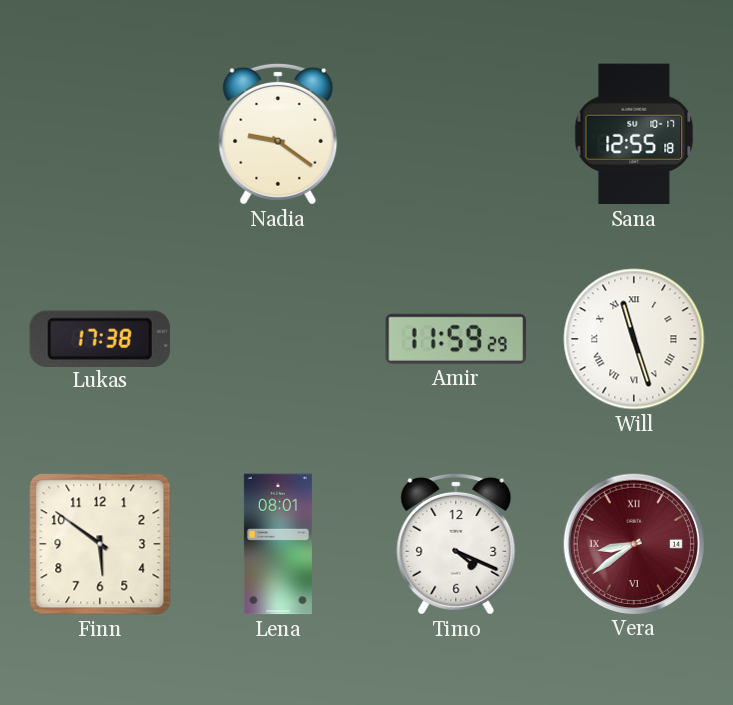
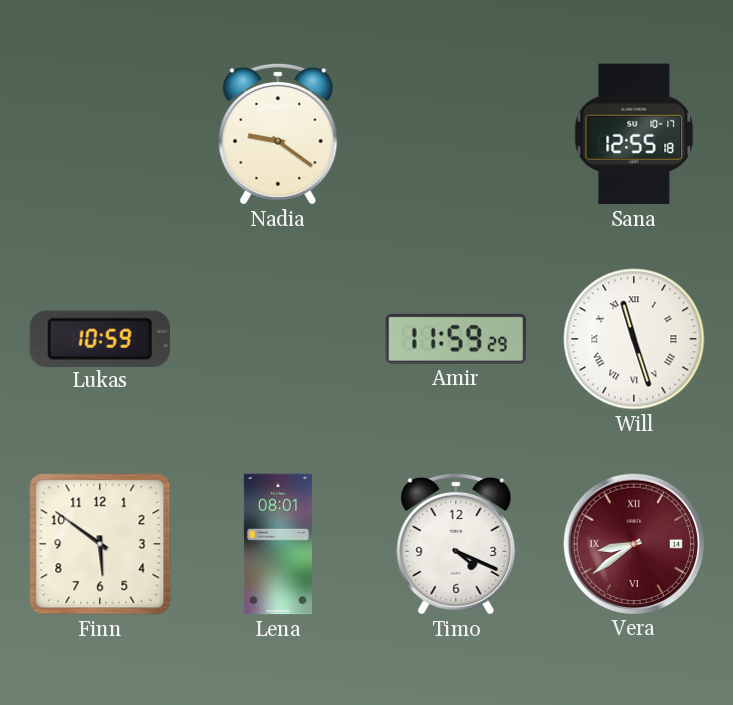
Lukas: 17:38 -> 10:59
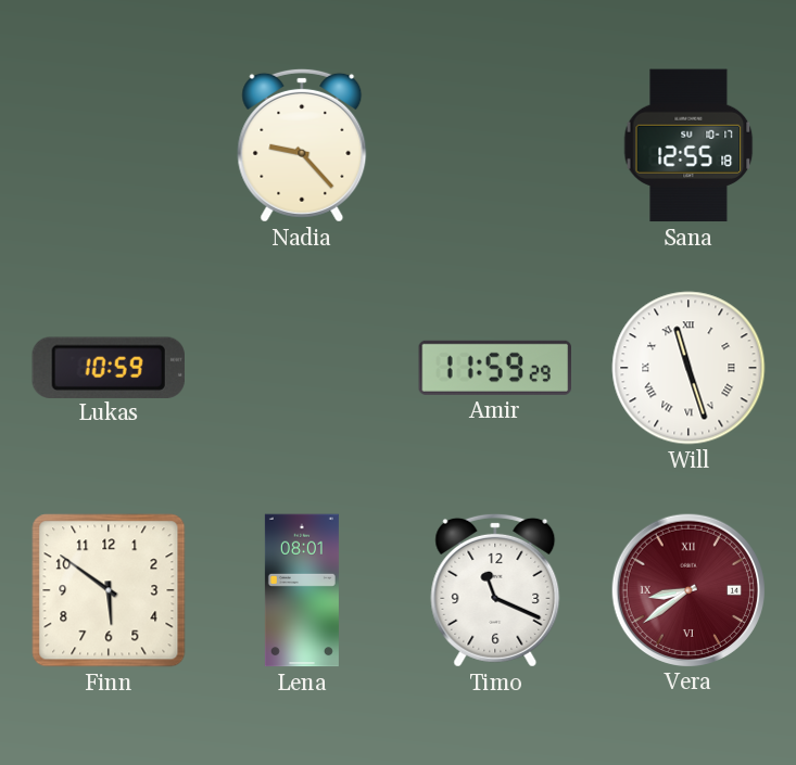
Nadia: 9:21 -> 9:23
Timo: 4:19 -> 11:19
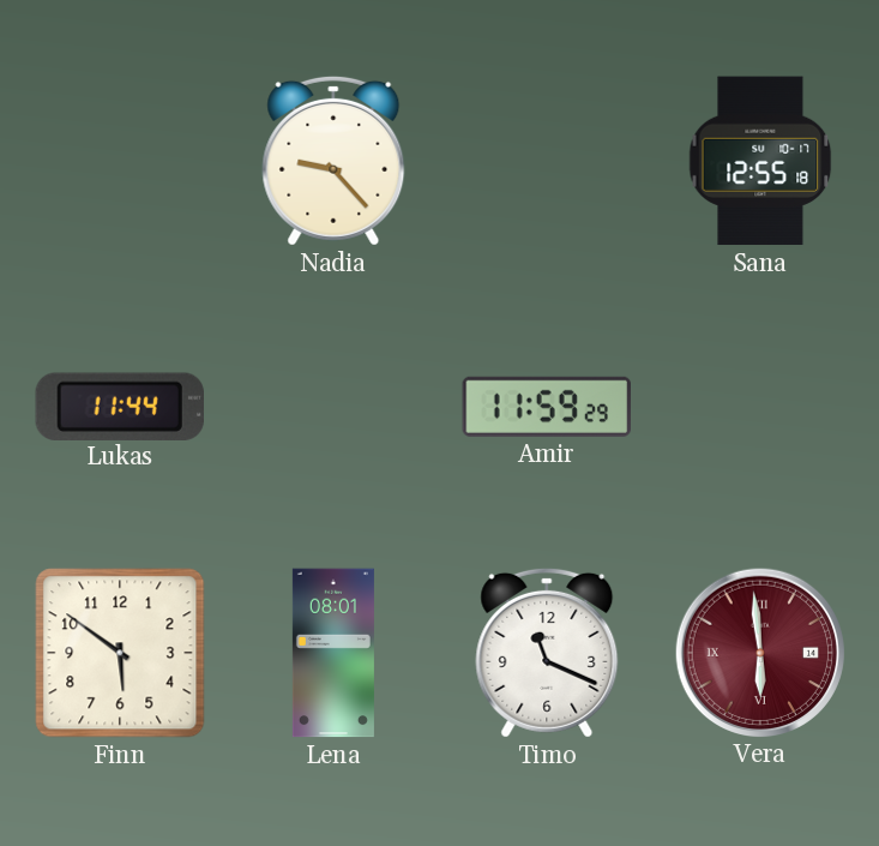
Lukas: 10:59 -> 11:44
Will: 11:27 -> none
Vera: 8:39 -> 5:59
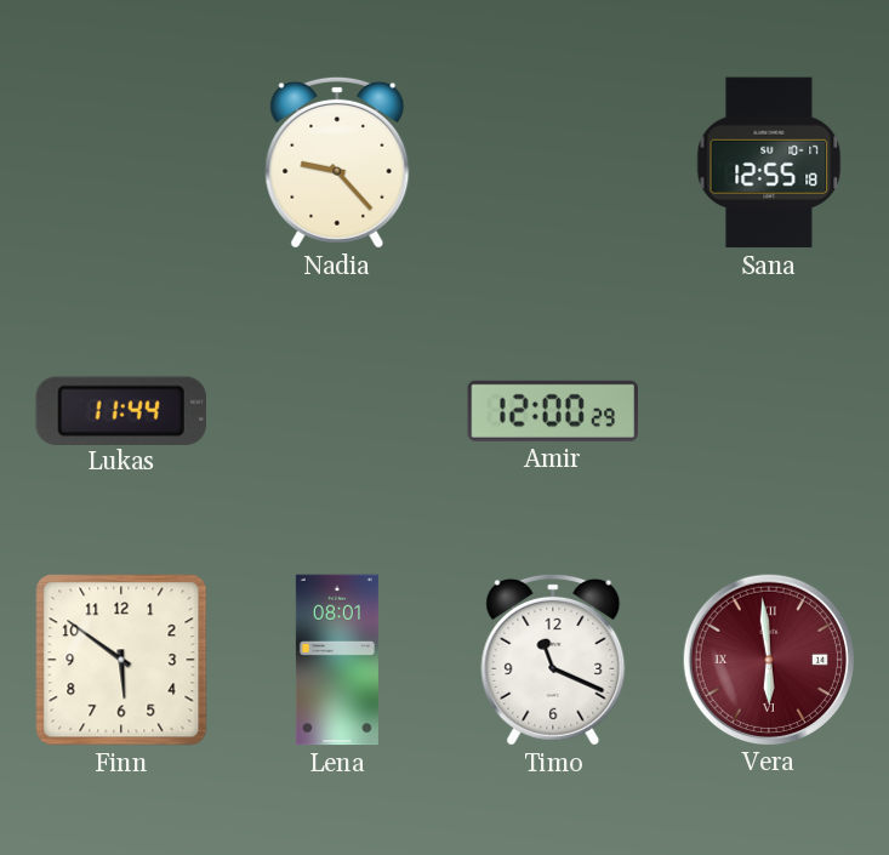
Amir: 11:59 -> 12:00
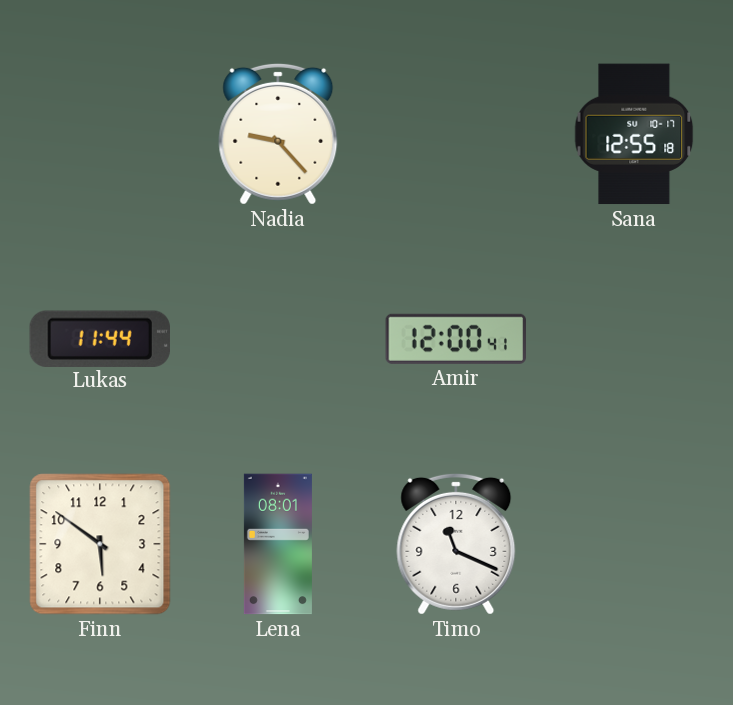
Amir: 12:00:29 -> 12:00:41
Vera: 5:59 -> none
